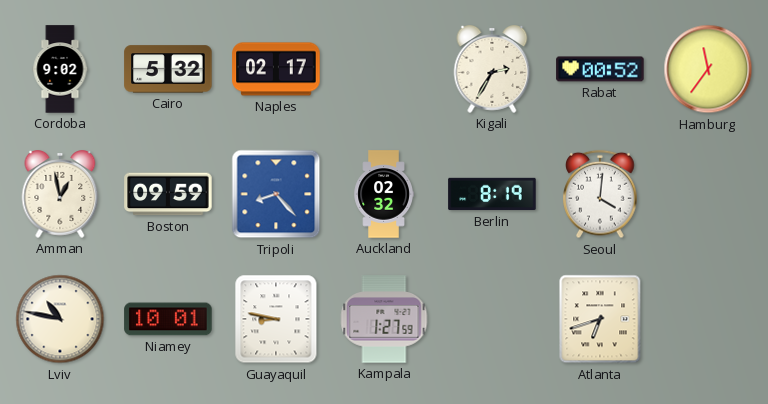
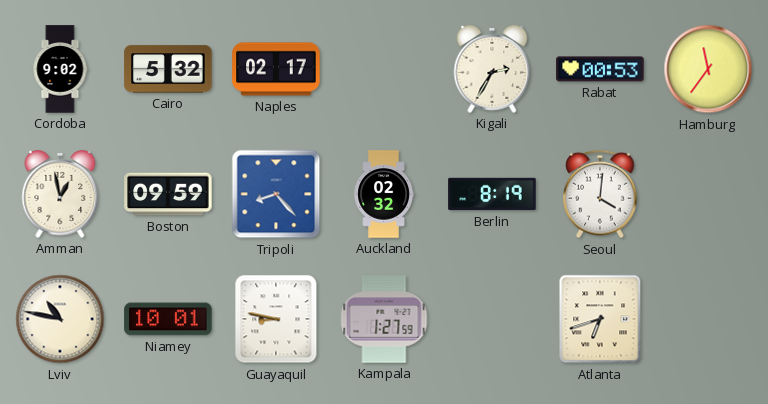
Rabat: 00:52 -> 00:53
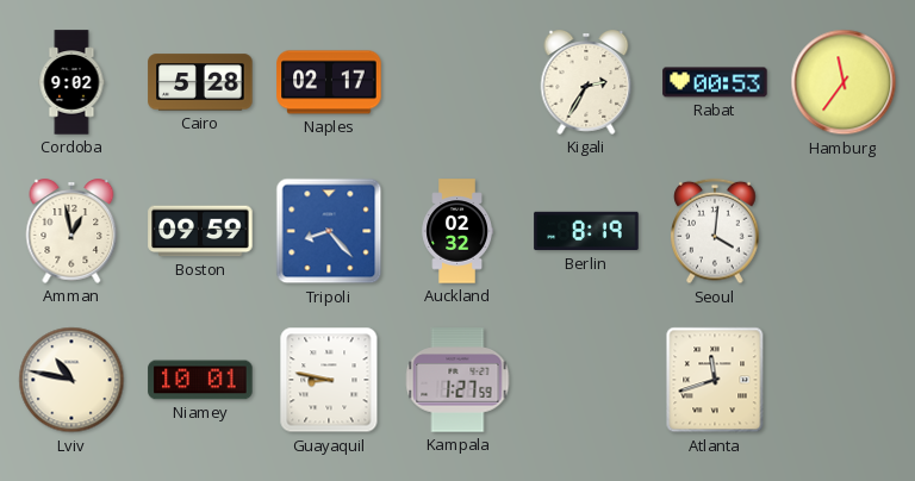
Cairo: 5:32 -> 5:28
Atlanta: 6:42 -> 11:42
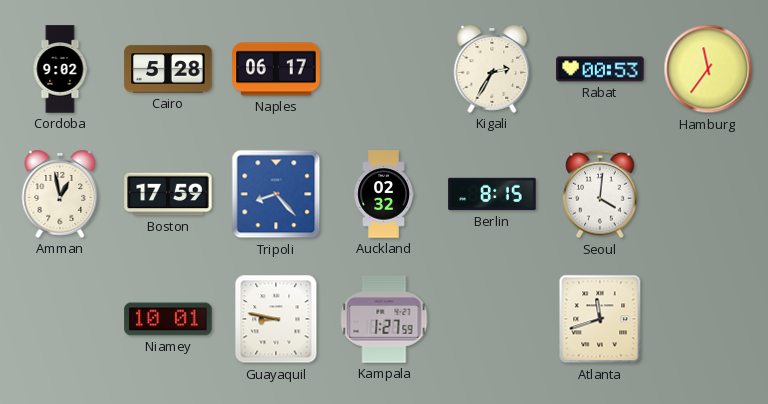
Naples: 02:17 -> 06:17
Boston: 09:59 -> 17:59
Berlin: 8:19 -> 8:15
Lviv: 10:47 -> none
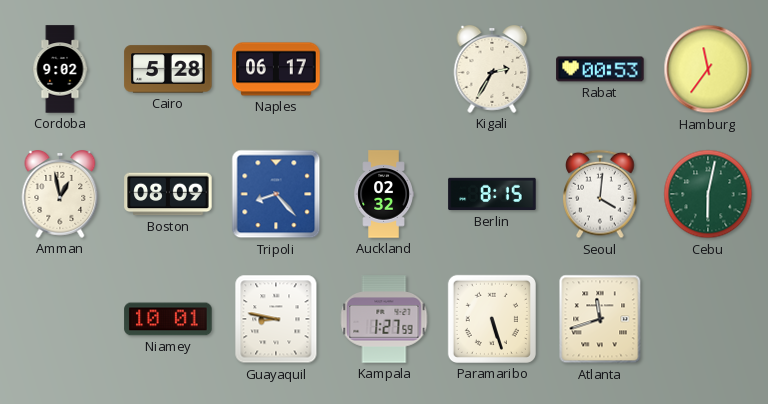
Boston: 17:59 -> 08:09
Cebu: none -> 6:02
Paramaribo: none -> 5:27
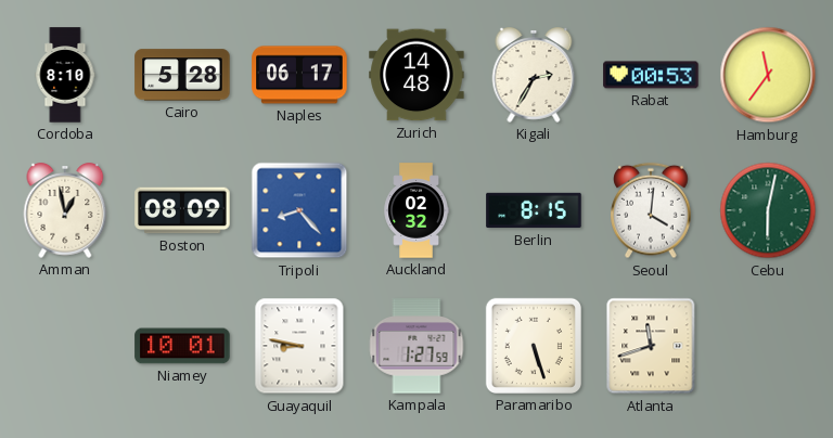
Cordoba: 9:02 -> 8:10
Zurich: none -> 14:48
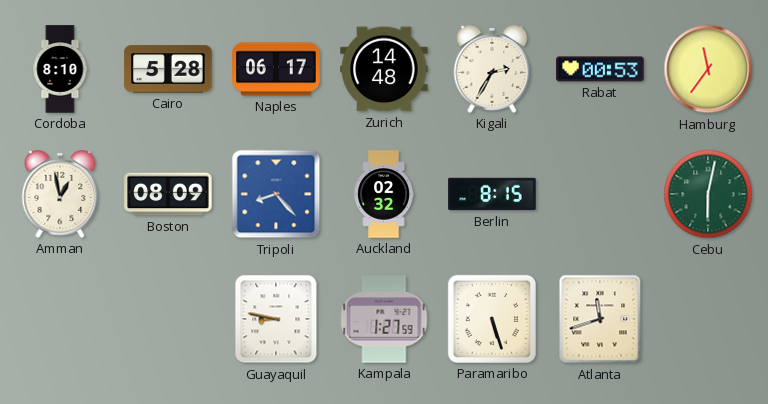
Seoul: 4:01 -> none
Niamey: 10:01 -> none
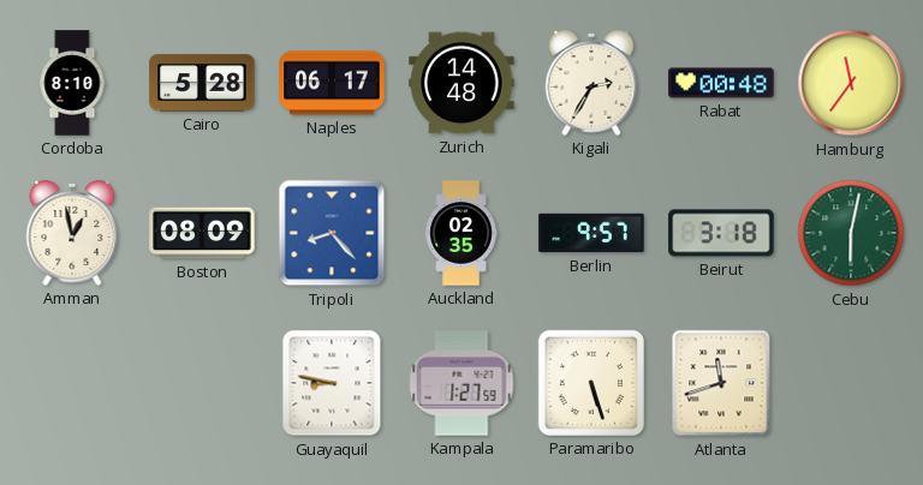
Rabat: 00:53 -> 00:48
Auckland: 02:32 -> 02:35
Berlin: 8:15 -> 9:57
Beirut: none -> 3:18
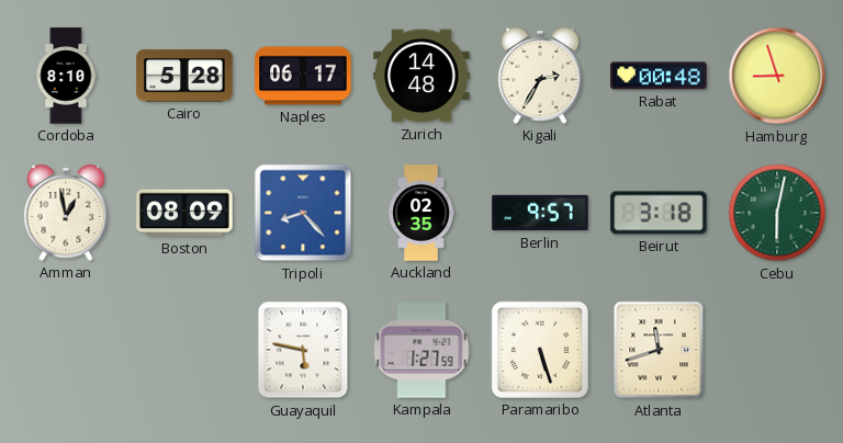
Hamburg: 11:36 -> 8:57
Guayaquil: 8:47 -> 5:47
